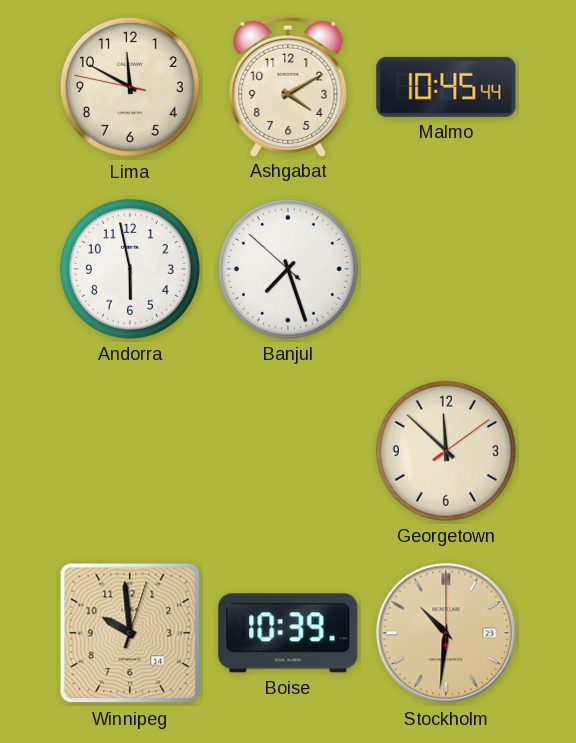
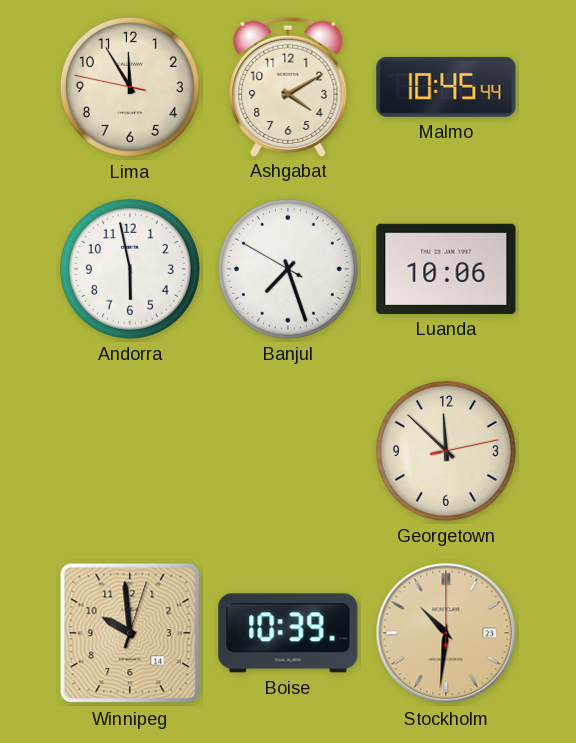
Lima: 11:49 -> 11:54
Banjul: 7:26:52 -> 7:26:50
Luanda: none -> 10:06
Georgetown: 11:52:09 -> 11:52:13
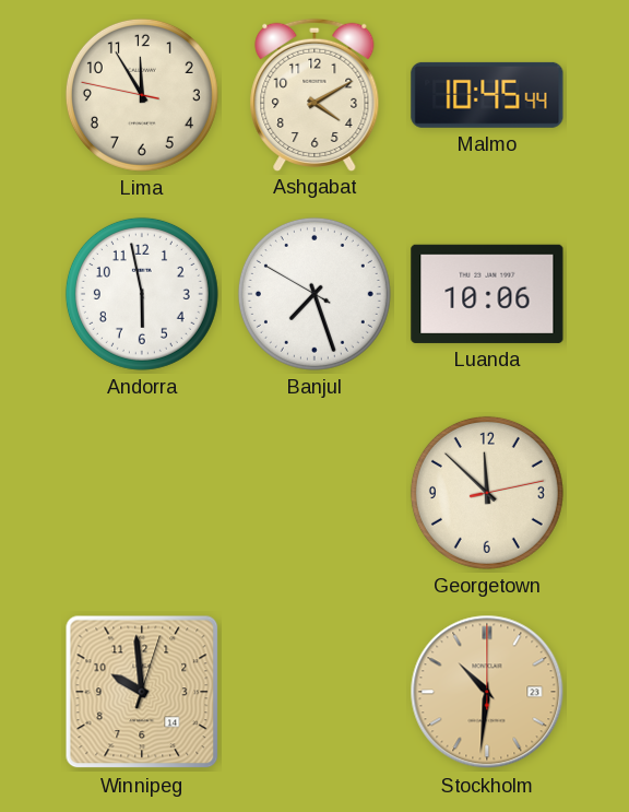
Boise: 10:39 -> none
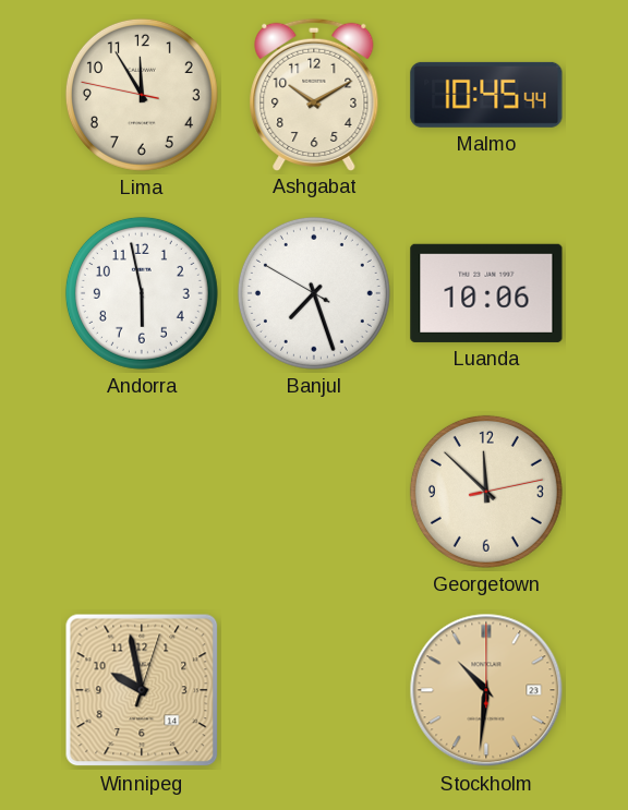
Ashgabat: 4:10 -> 10:10
Winnipeg: 9:59 -> 9:58
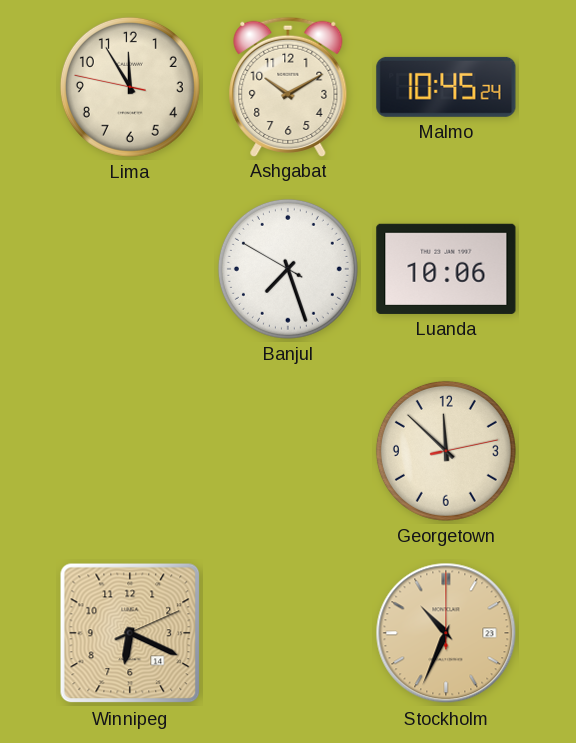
Malmo: 10:45:44 -> 10:45:24
Andorra: 5:58 -> none
Winnipeg: 9:58 -> 6:19
Stockholm: 10:31 -> 10:34
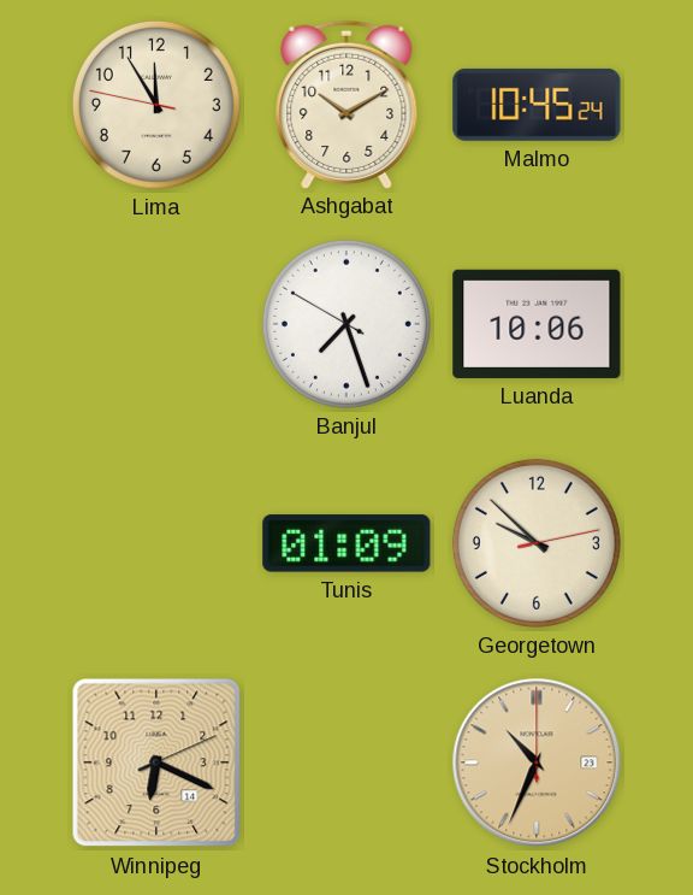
Tunis: none -> 01:09
Georgetown: 11:52 -> 9:52
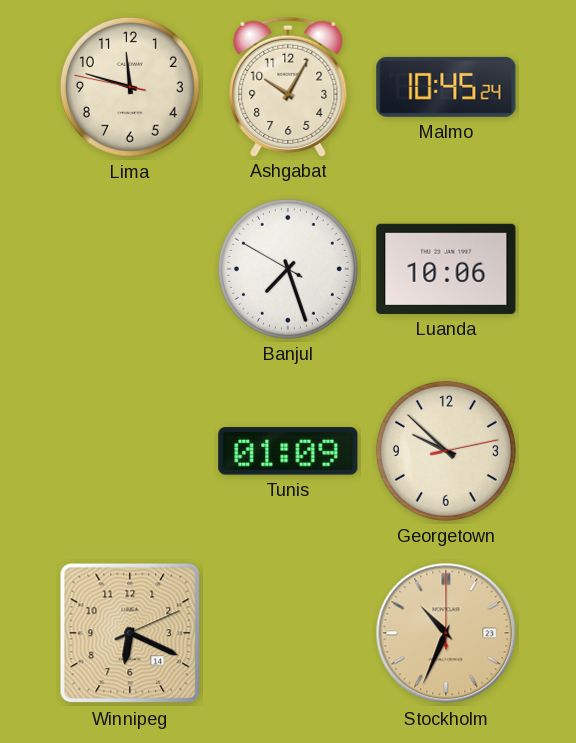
Lima: 11:54 -> 11:47
Ashgabat: 10:10 -> 10:05
